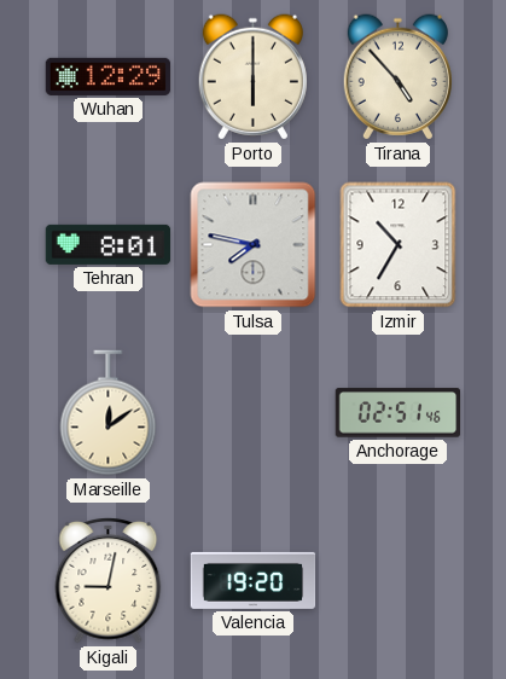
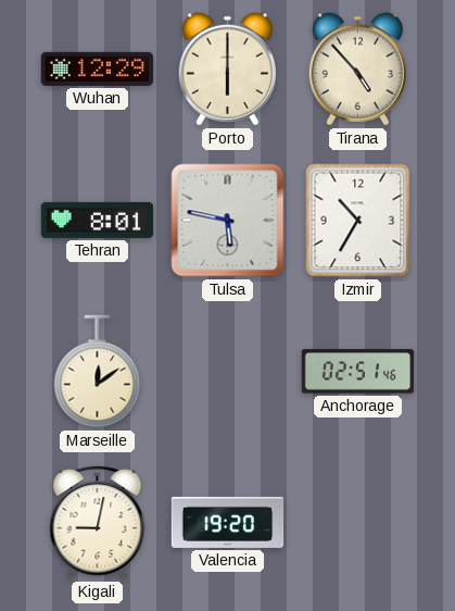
Tulsa: 7:47 -> 5:47
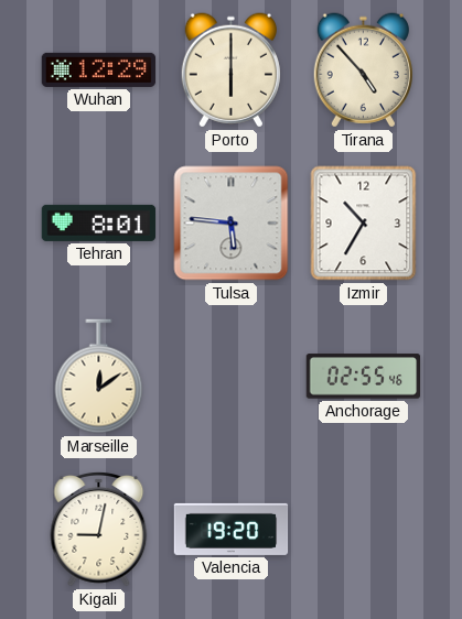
Tulsa: 5:47 -> 5:46
Anchorage: 02:51 -> 02:55
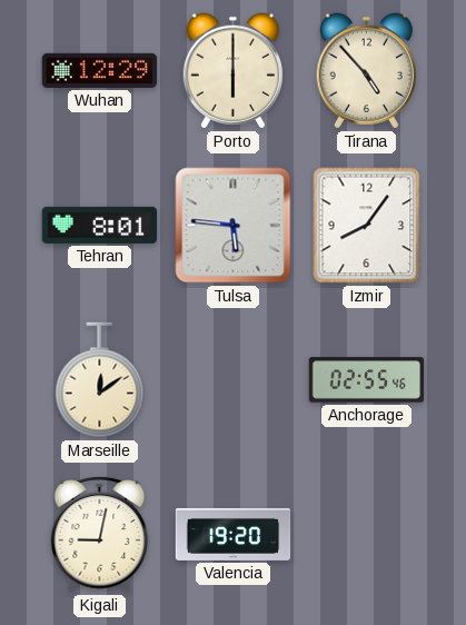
Izmir: 10:35 -> 8:06
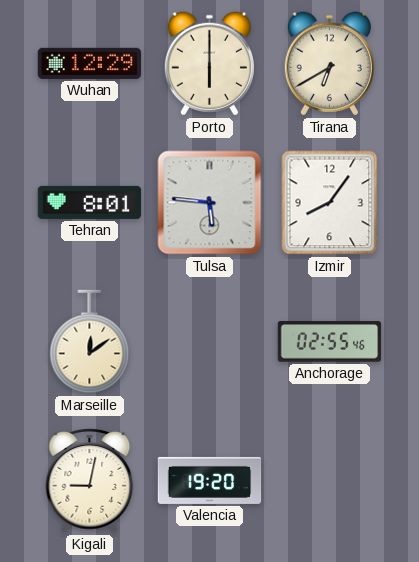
Tirana: 4:53 -> 6:40
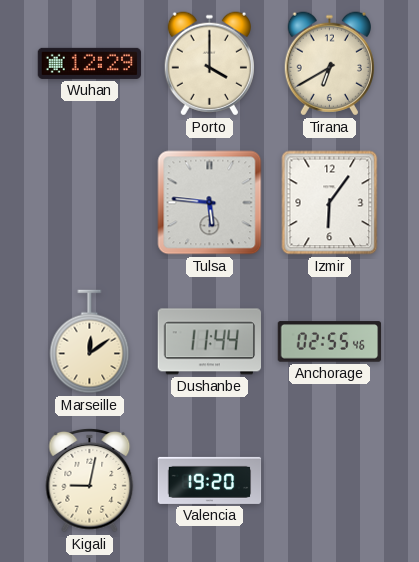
Porto: 6:00 -> 4:00
Tehran: 8:01 -> none
Izmir: 8:06 -> 6:06
Dushanbe: none -> 11:44
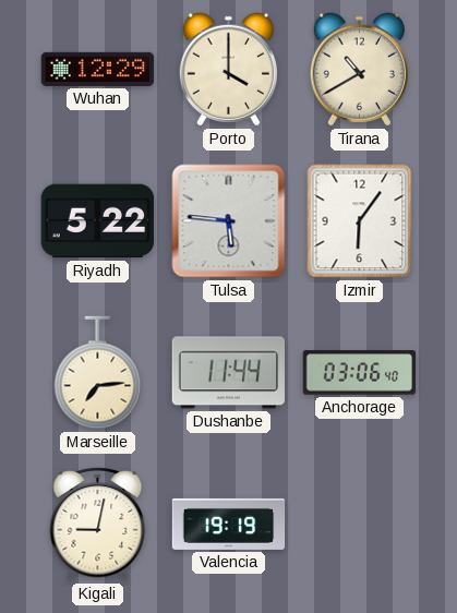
Tirana: 6:40 -> 10:40
Riyadh: none -> 5:22
Marseille: 12:09 -> 7:14
Anchorage: 02:55 -> 03:06
Valencia: 19:20 -> 19:19
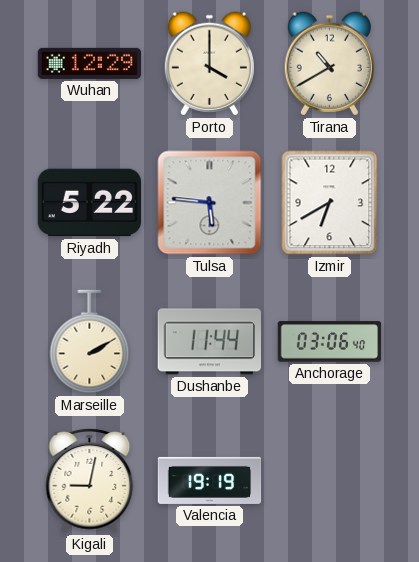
Izmir: 6:06 -> 6:40
Marseille: 7:14 -> 2:10
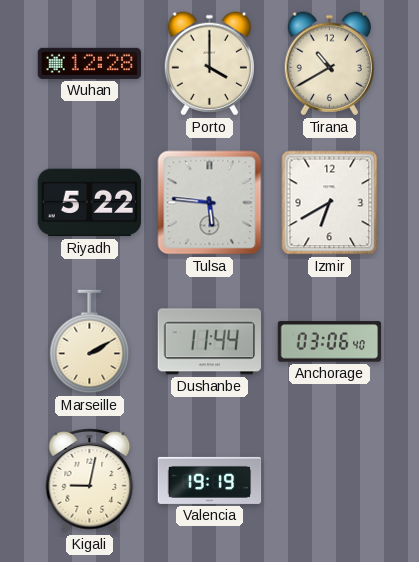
Wuhan: 12:29 -> 12:28
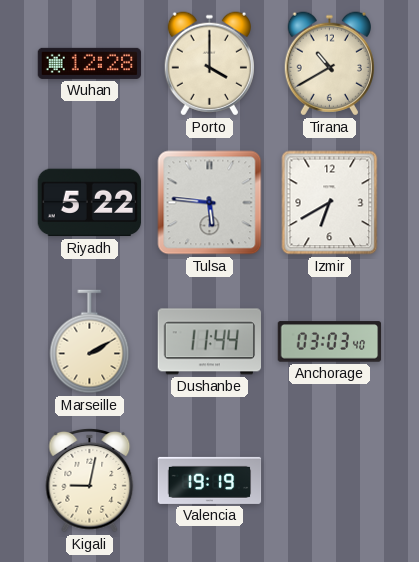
Anchorage: 03:06 -> 03:03
